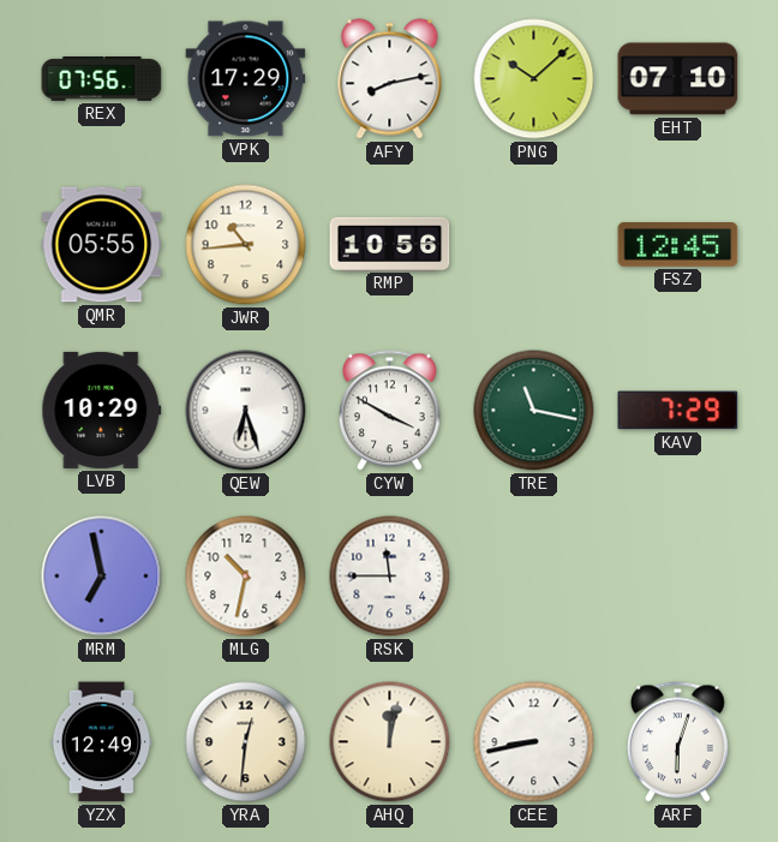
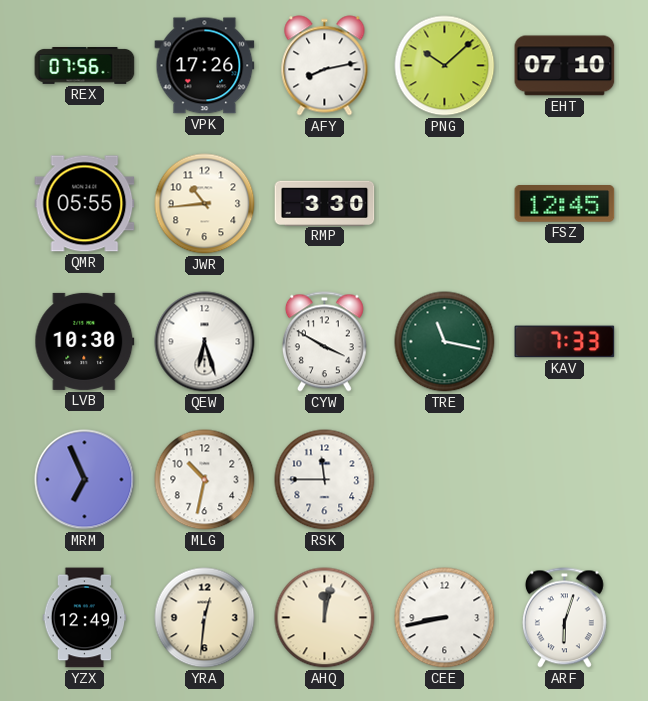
VPK: 17:29 -> 17:26
RMP: 10:56 -> 3:30
LVB: 10:29 -> 10:30
KAV: 7:29 -> 7:33
MRM: 6:58 -> 6:56
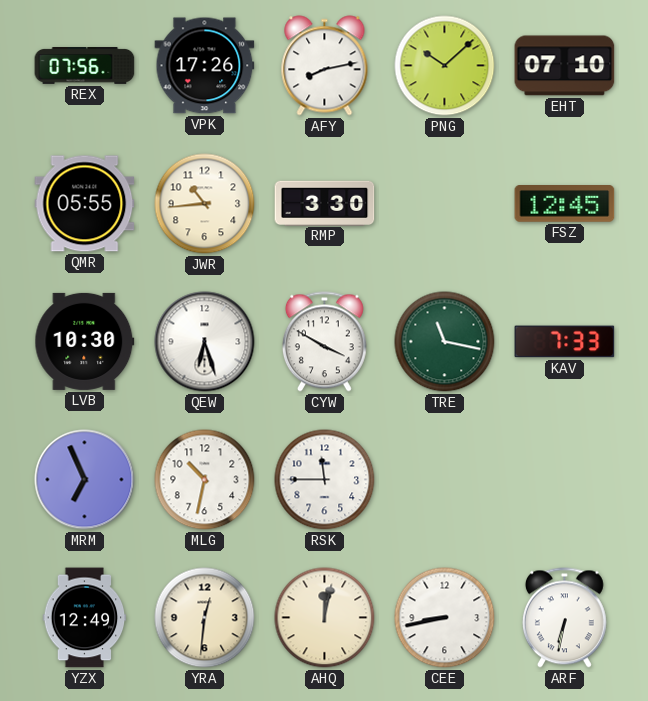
ARF: 6:03 -> 6:32
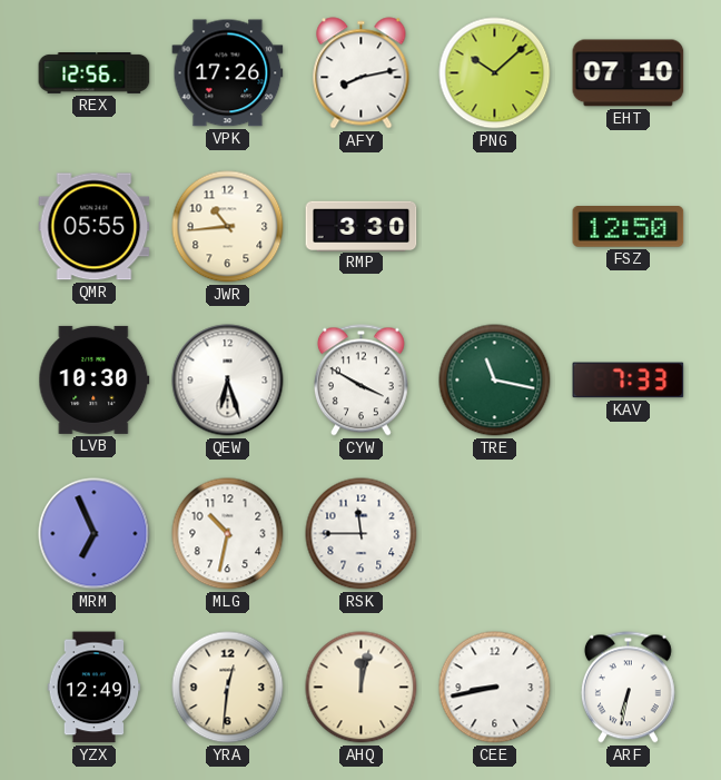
REX: 07:56 -> 12:56
FSZ: 12:45 -> 12:50
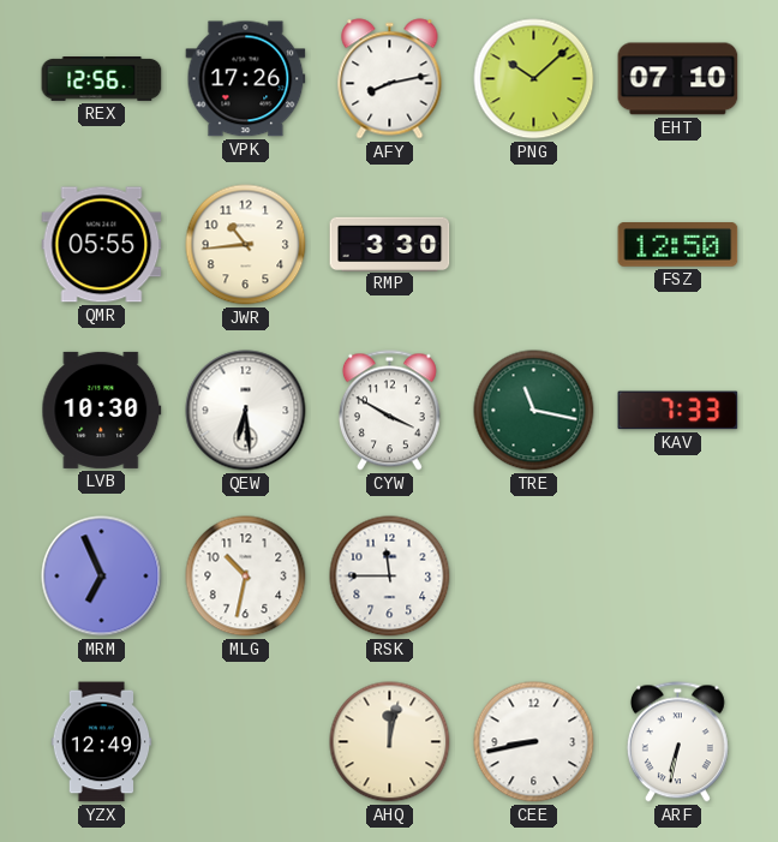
QEW: 6:27 -> 6:29
YRA: 12:31 -> none
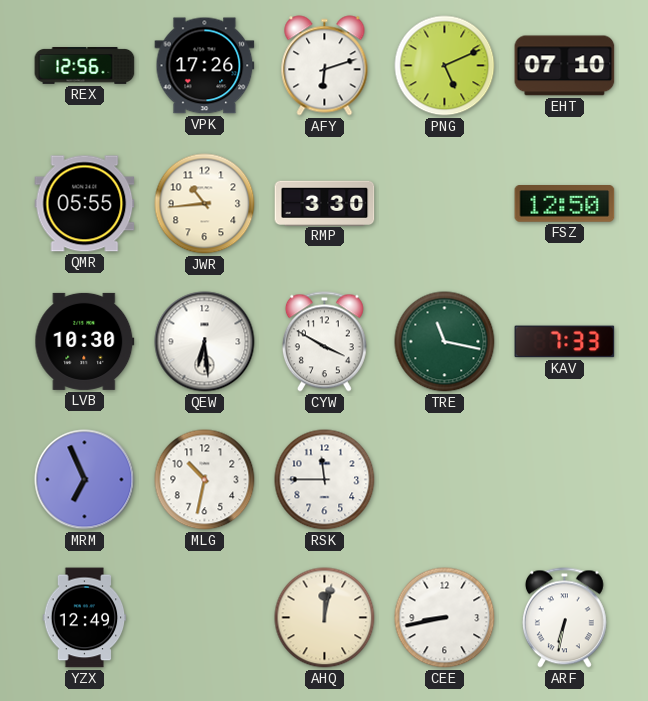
AFY: 8:13 -> 6:12
PNG: 10:08 -> 5:11
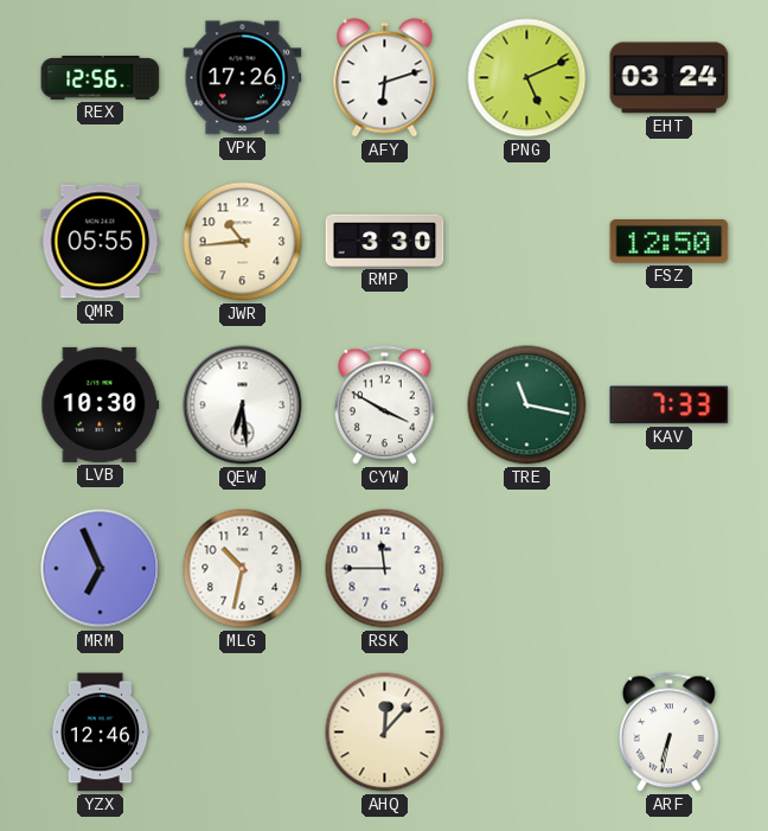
EHT: 07:10 -> 03:24
YZX: 12:49 -> 12:46
AHQ: 12:02 -> 12:07
CEE: 8:43 -> none
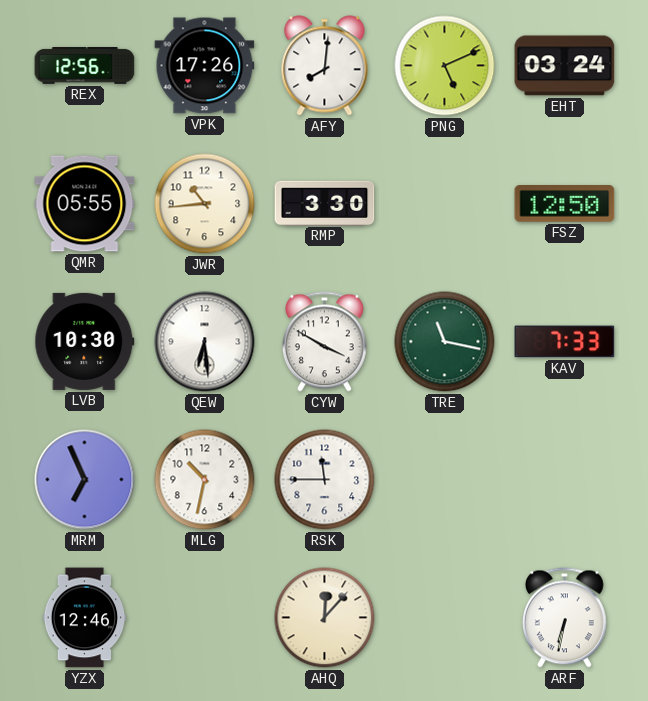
AFY: 6:12 -> 8:01
